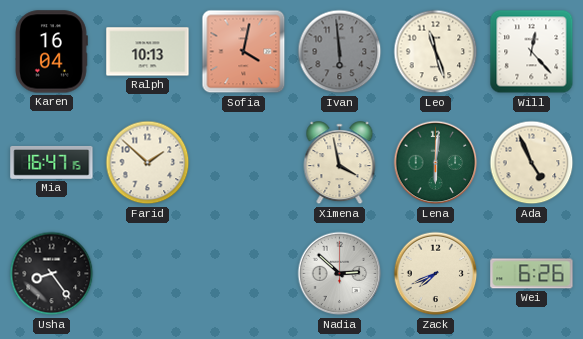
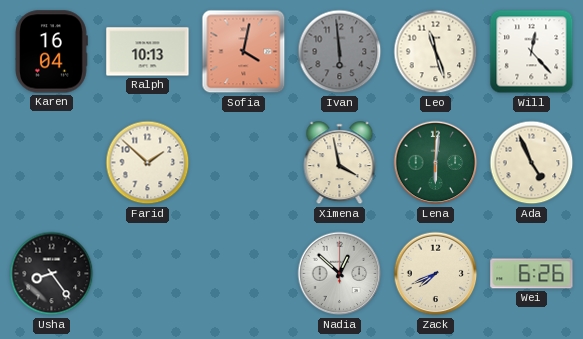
Mia: 16:47 -> none
Nadia: 2:52 -> 12:52
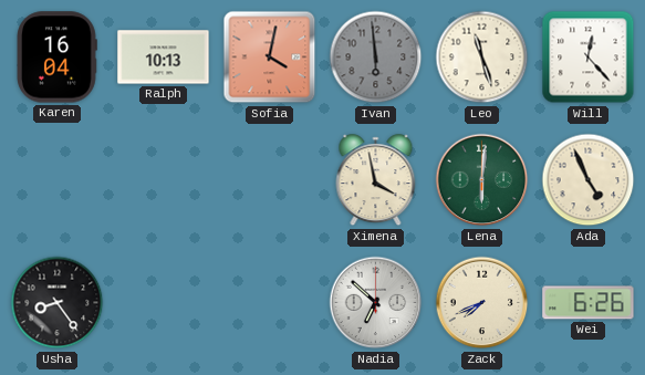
Farid: 1:52 -> none
Nadia: 12:52 -> 6:52
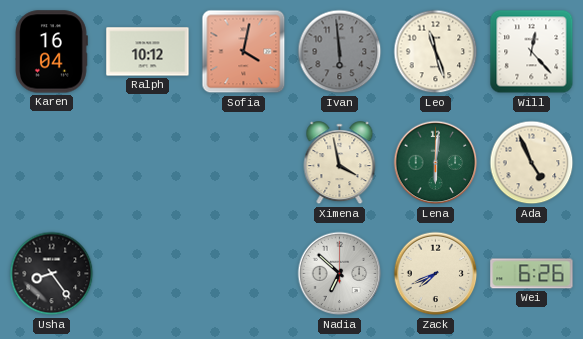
Ralph: 10:13 -> 10:12
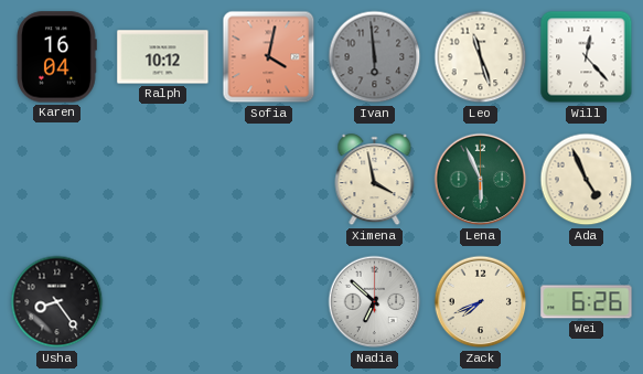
Lena: 6:01 -> 5:56
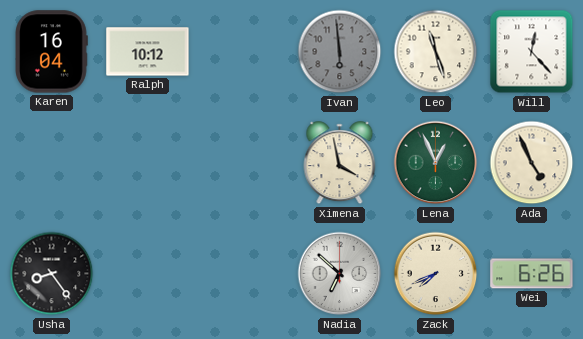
Sofia: 4:02 -> none
Lena: 5:56 -> 12:56
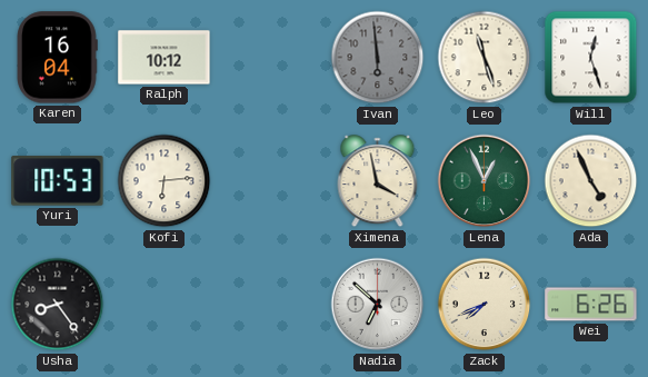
Will: 12:23 -> 12:27
Yuri: none -> 10:53
Kofi: none -> 6:14
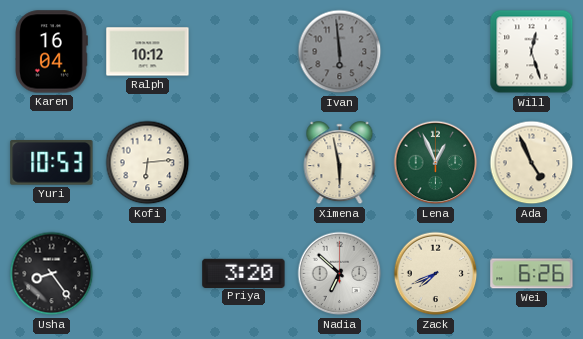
Leo: 11:27 -> none
Ximena: 3:58 -> 5:58
Priya: none -> 3:20
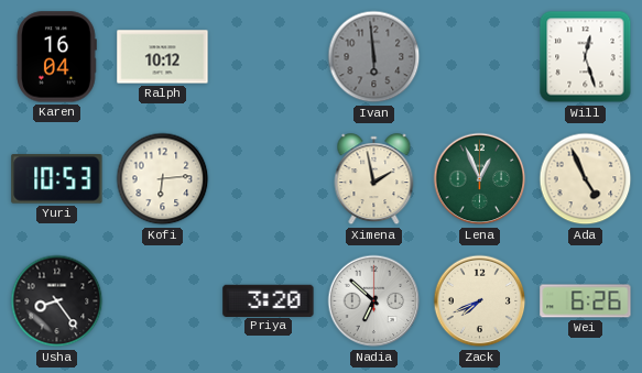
Ximena: 5:58 -> 1:58
